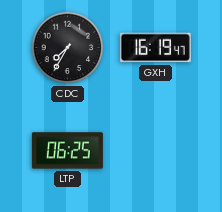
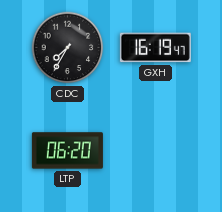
LTP: 06:25 -> 06:20
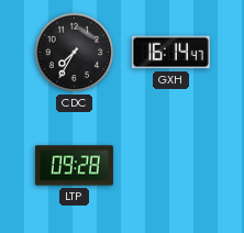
GXH: 16:19 -> 16:14
LTP: 06:20 -> 09:28
